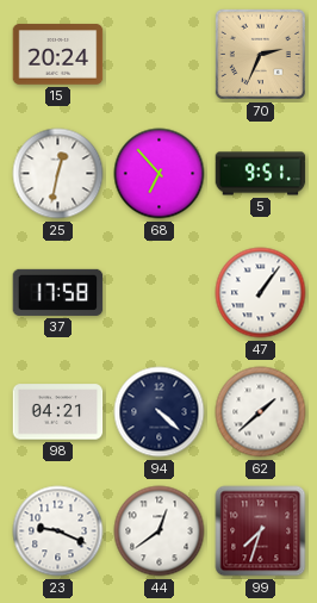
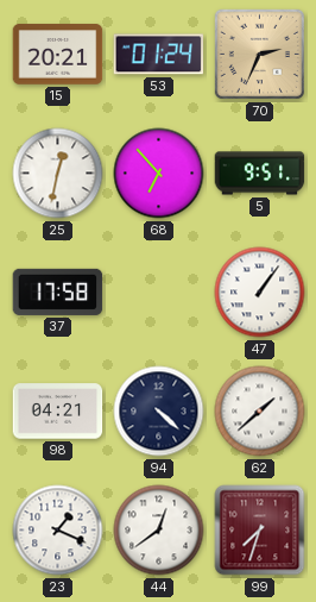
15: 20:24 -> 20:21
53: none -> 01:24
23: 9:19 -> 1:19
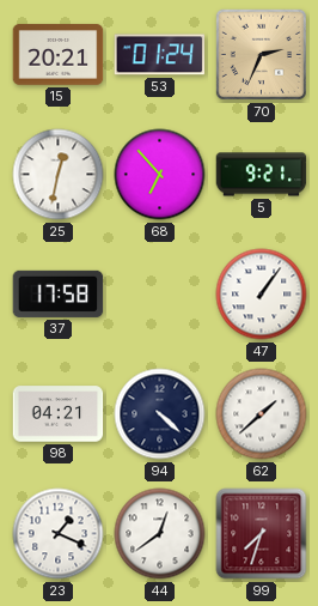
5: 9:51 -> 9:21
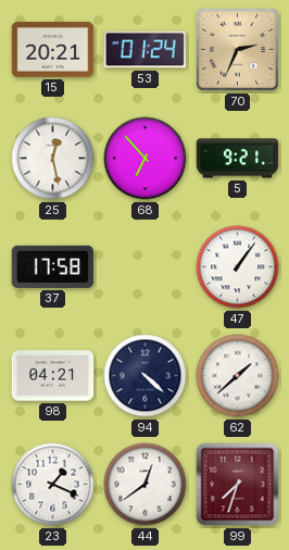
25: 12:32 -> 12:28
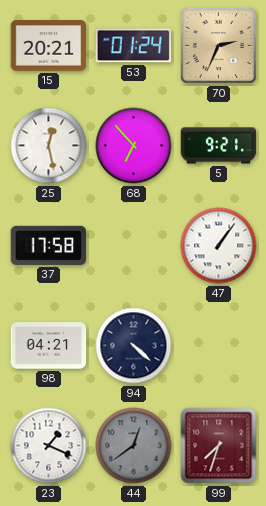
62: 1:38 -> none
44 dial: white -> grey
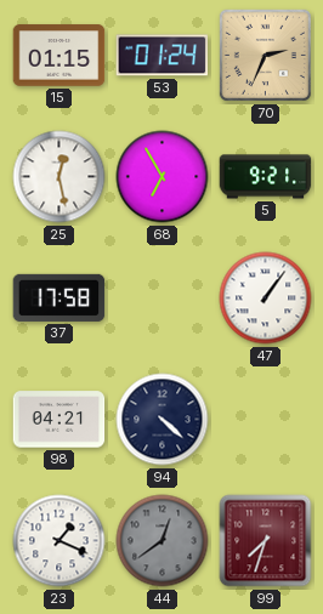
15: 20:21 -> 01:15
68: 6:53 -> 6:55
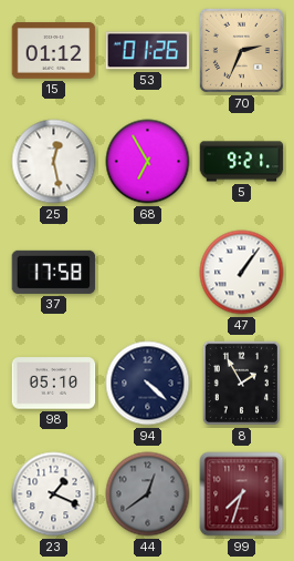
15: 01:15 -> 01:12
53: 01:24 -> 01:26
98: 04:21 -> 05:10
8: none -> 1:55
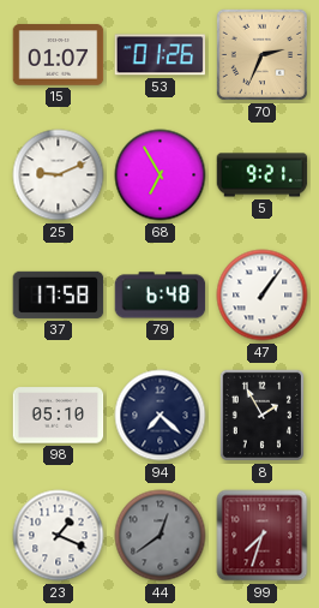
15: 01:12 -> 01:07
25: 12:28 -> 9:11
79: none -> 6:48
94: 4:22 -> 7:22
